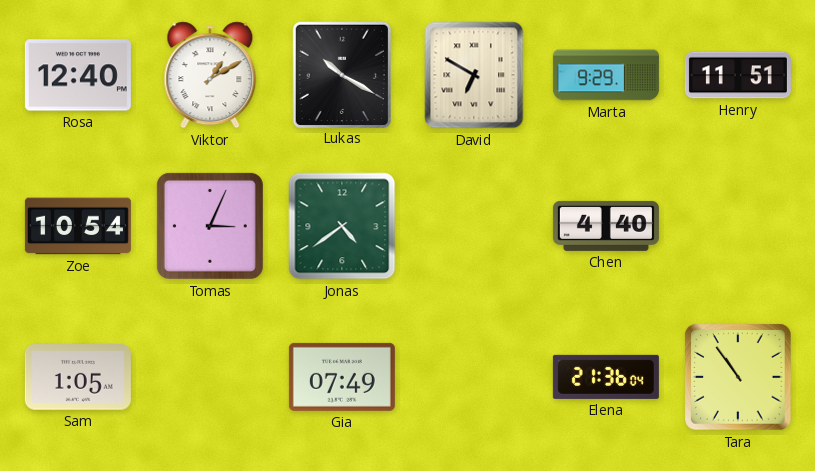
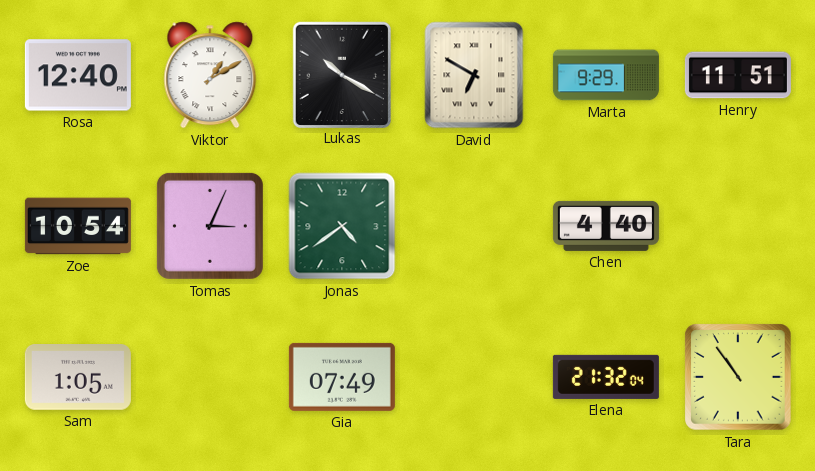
Elena: 21:36 -> 21:32
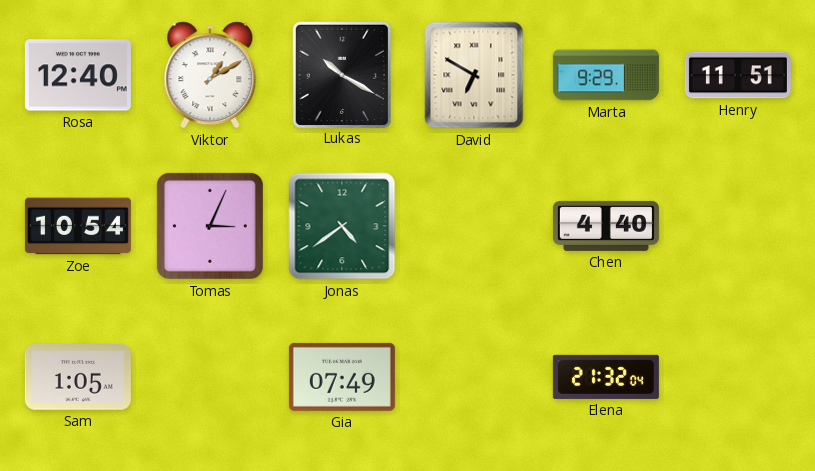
Tara: 10:54 -> none
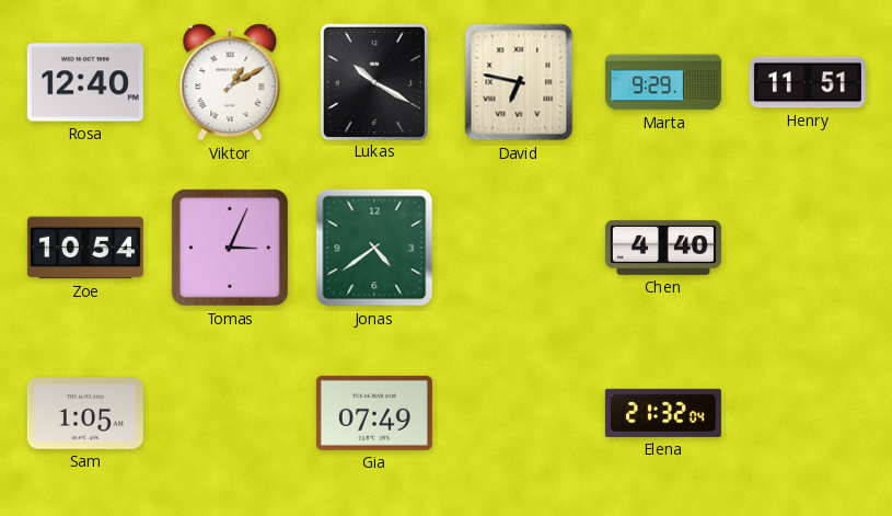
David: 6:50 -> 6:47
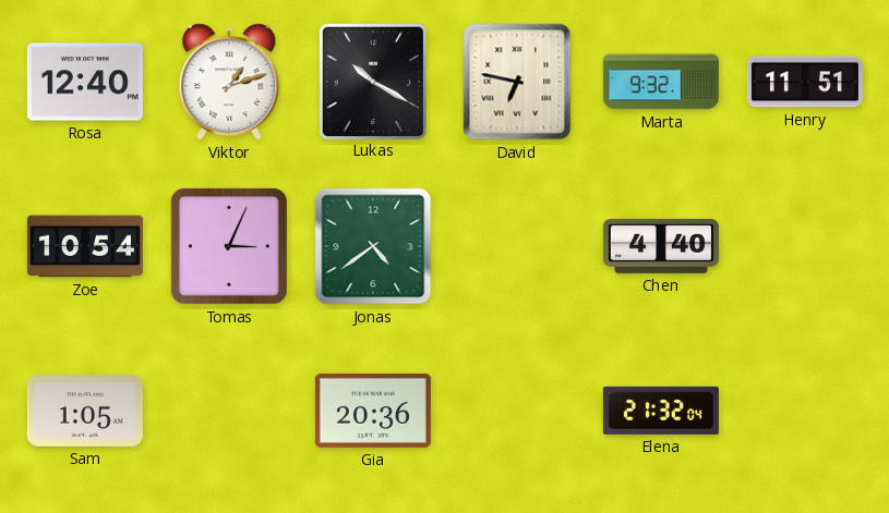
Viktor: 1:10 -> 1:12
Marta: 9:29 -> 9:32
Gia: 07:49 -> 20:36
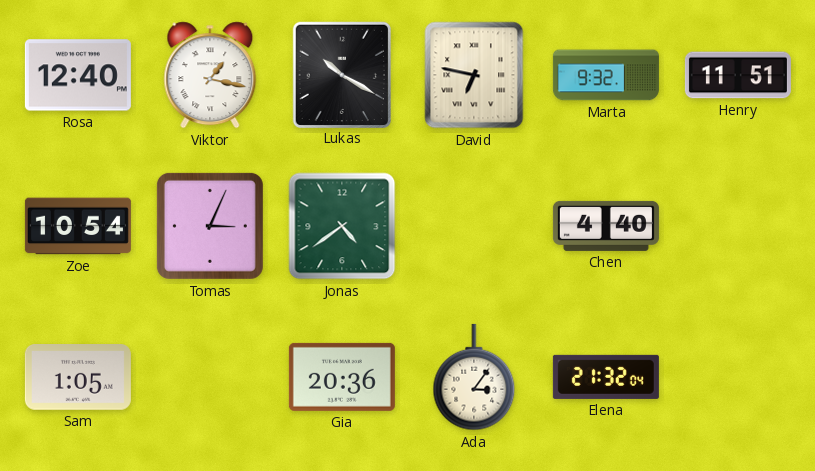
Viktor: 1:12 -> 1:17
Ada: none -> 3:06
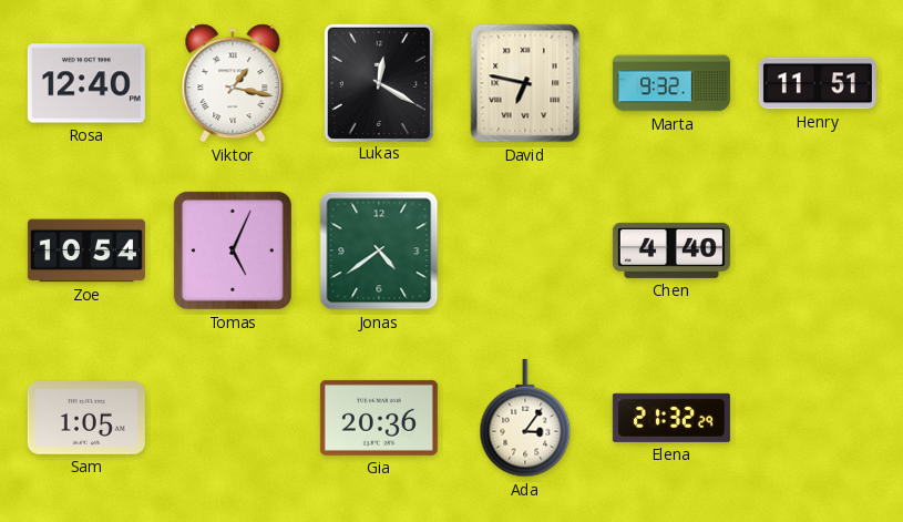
Lukas: 10:20 -> 12:20
Tomas: 3:04 -> 5:04
Elena: 21:32:04 -> 21:32:29
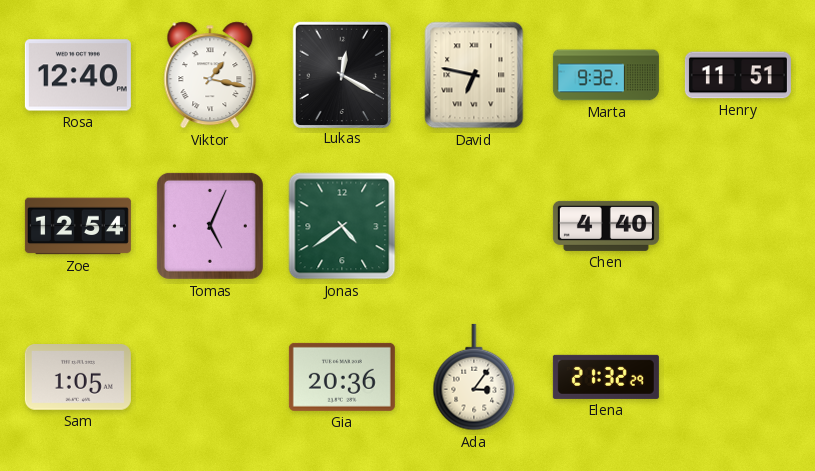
Zoe: 10:54 -> 12:54
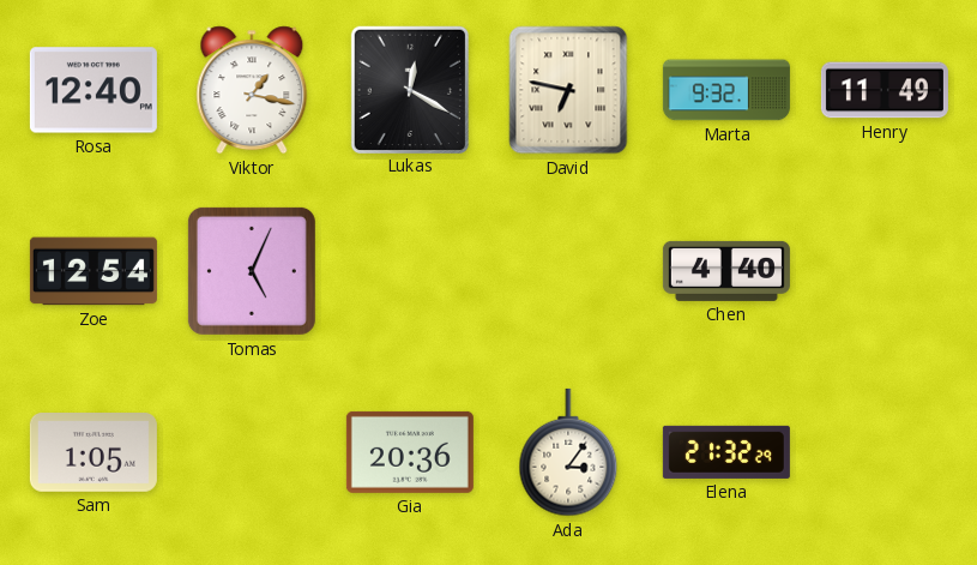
Henry: 11:51 -> 11:49
Jonas: 4:39 -> none
